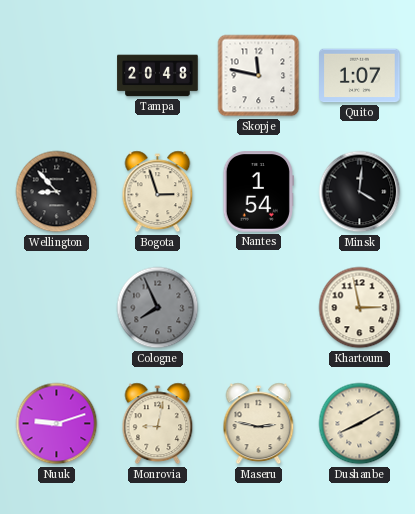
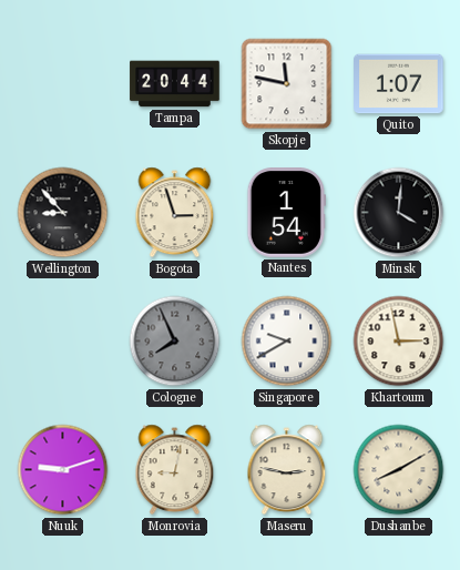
Tampa: 20:48 -> 20:44
Singapore: none -> 9:40
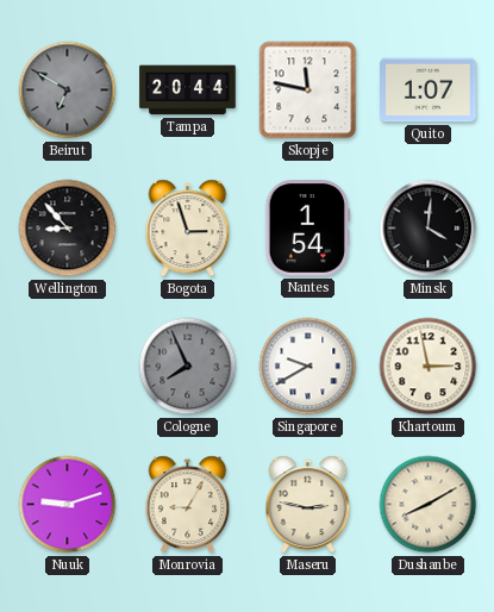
Beirut: none -> 6:50
Monrovia: 9:02 -> 9:05
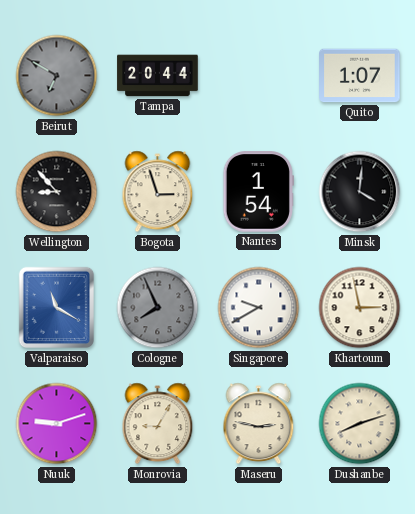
Skopje: 11:47 -> none
Valparaiso: none -> 11:20
Dushanbe: 8:10 -> 8:12
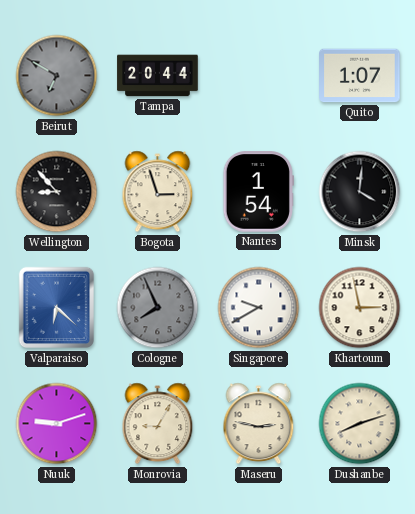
Valparaiso: 11:20 -> 6:22
